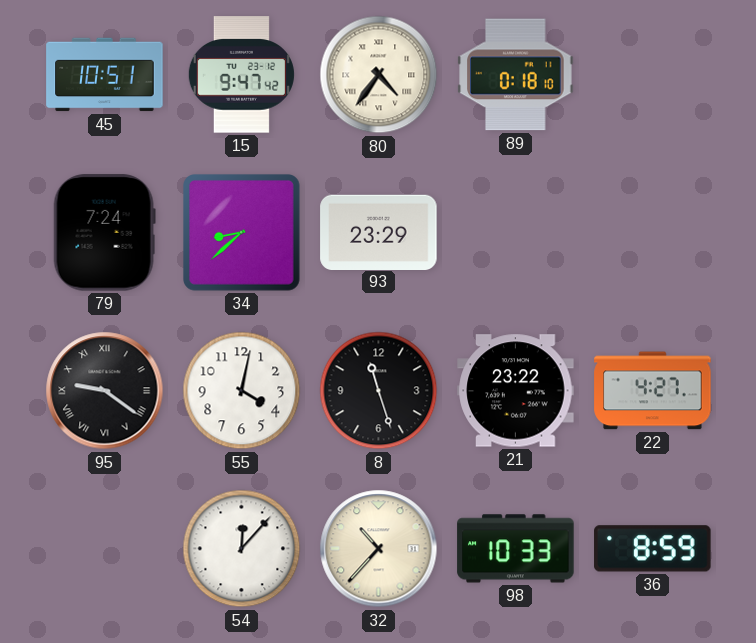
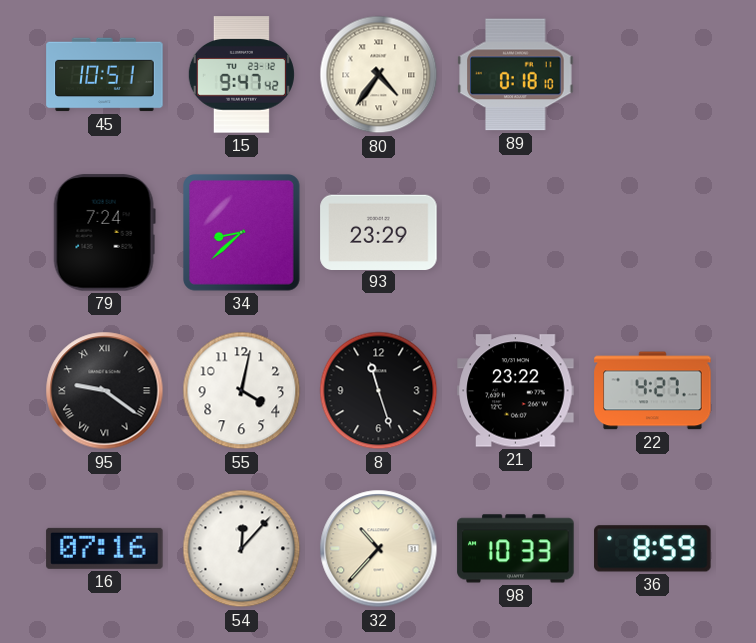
16: none -> 07:16
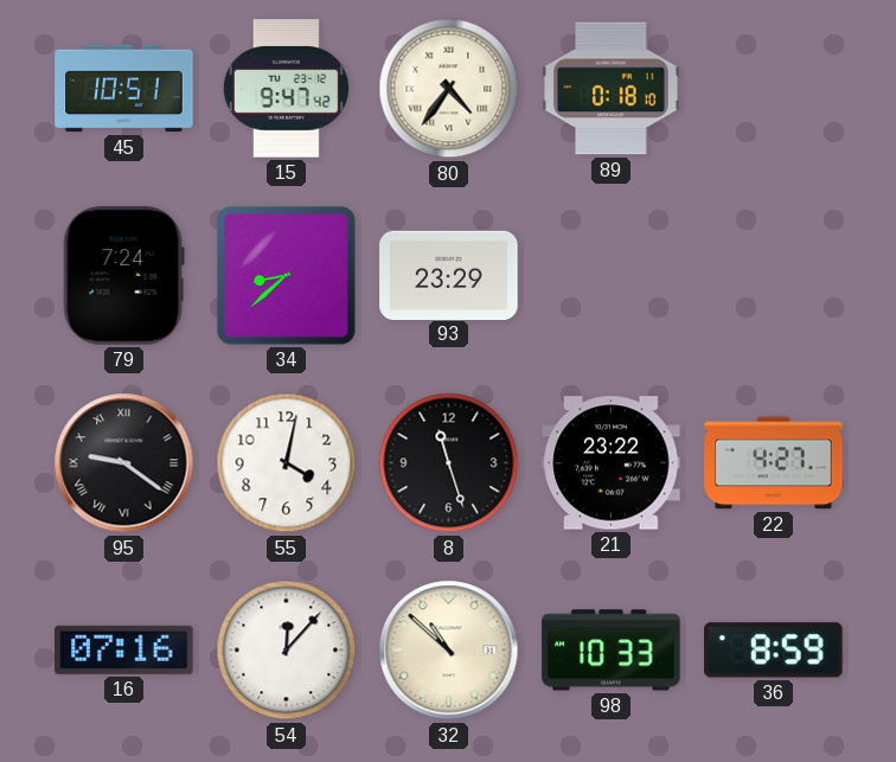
32: 10:37 -> 10:52
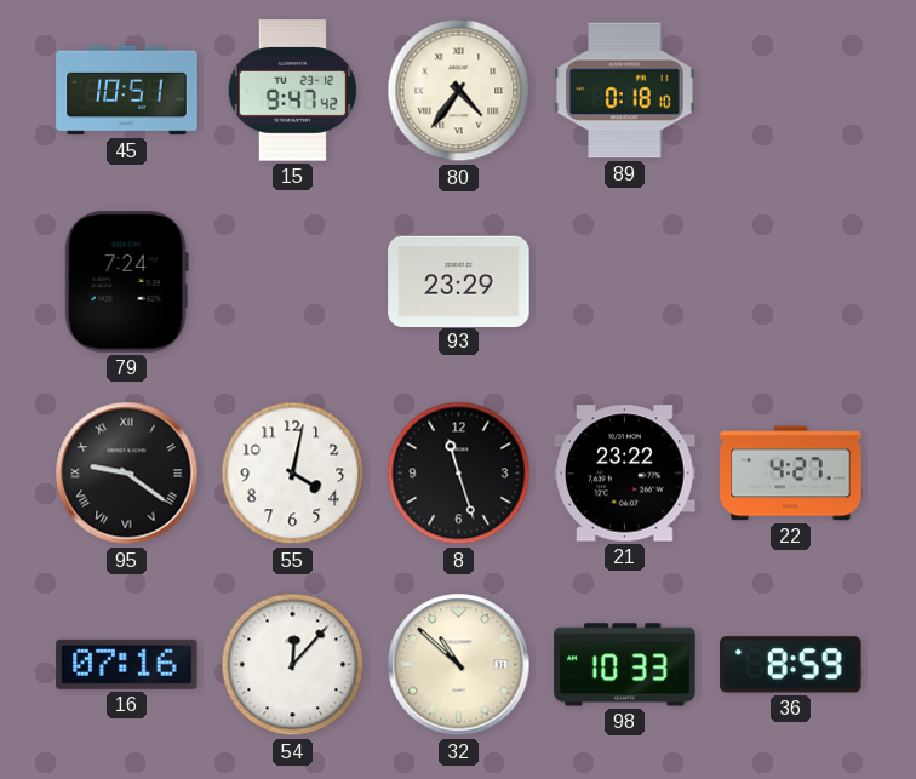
34: 8:38 -> none
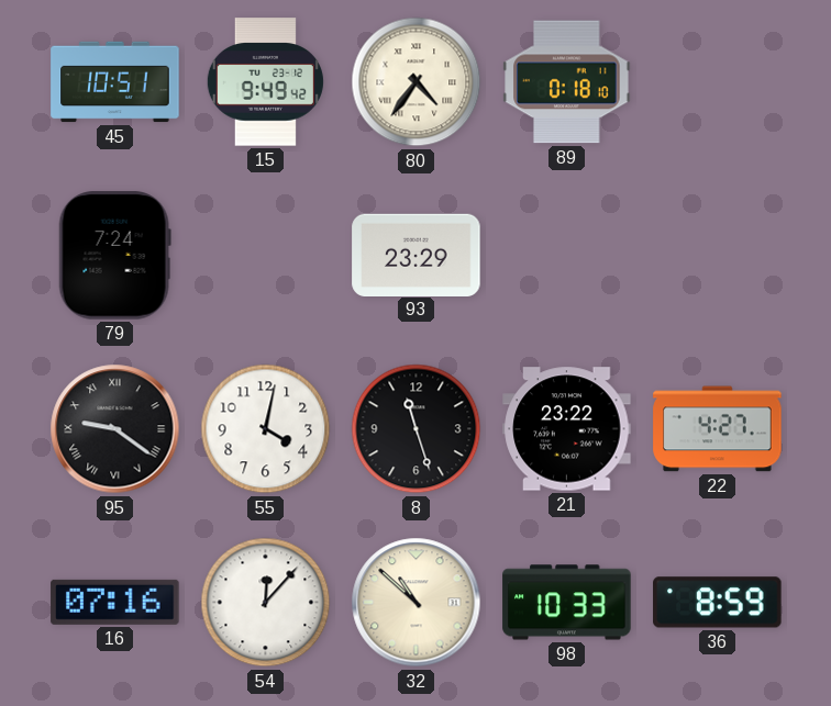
15: 9:47 -> 9:49
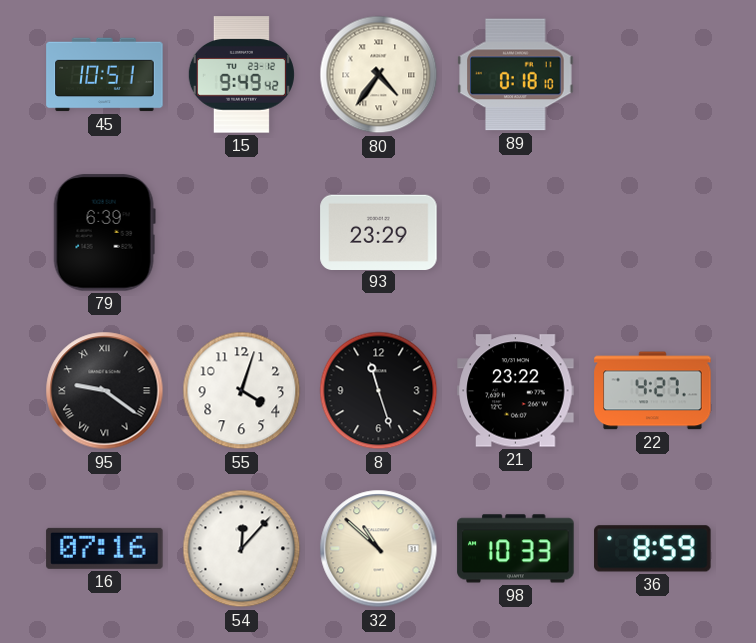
79: 7:24 -> 6:39
55: 4:02 -> 4:03
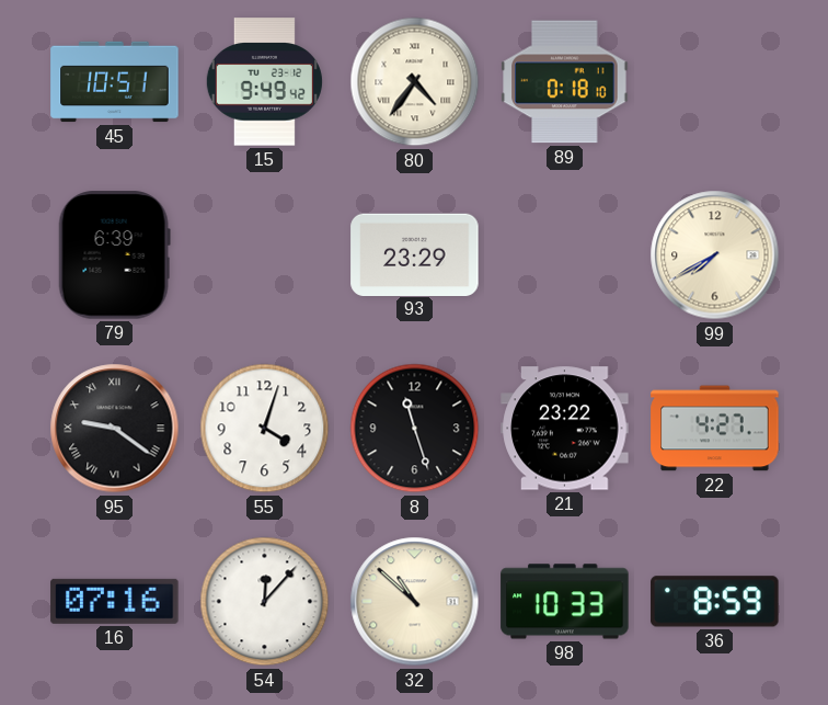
99: none -> 7:40
